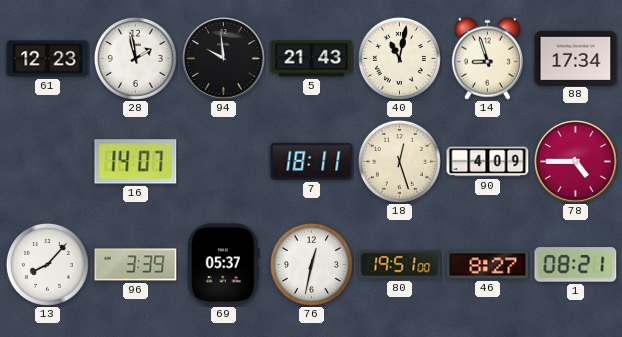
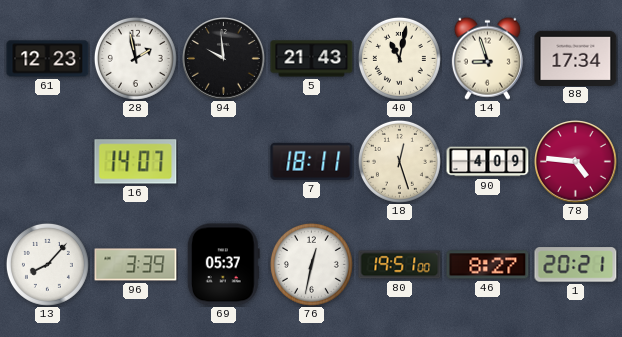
78: 4:45 -> 4:46
1: 08:21 -> 20:21
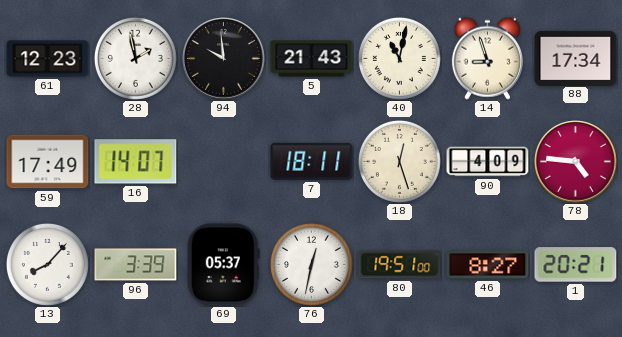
59: none -> 17:49
